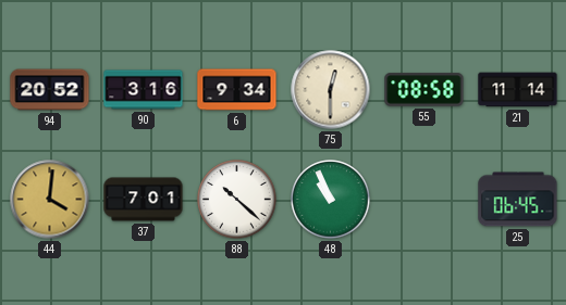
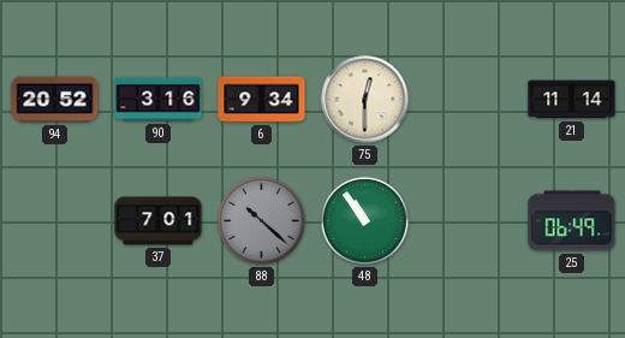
55: 08:58 -> none
44: 4:01 -> none
88 dial: white -> grey
48: 10:56 -> 10:54
25: 06:45 -> 06:49
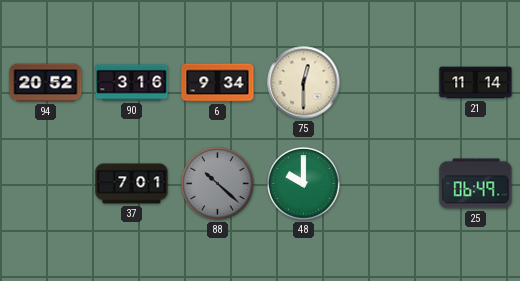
48: 10:54 -> 10:00
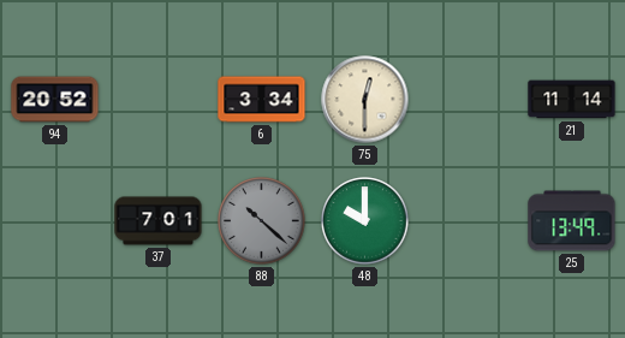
90: 3:16 -> none
6: 9:34 -> 3:34
25: 06:49 -> 13:49
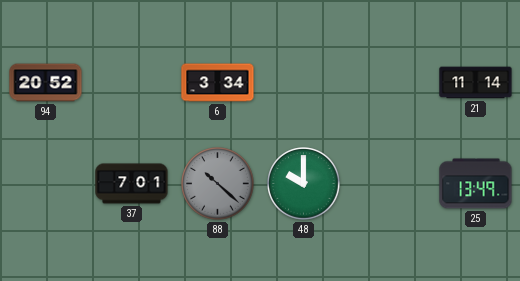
75: 12:30 -> none
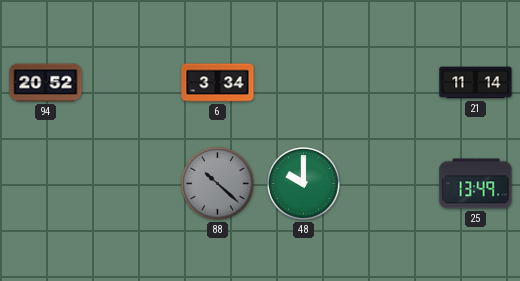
37: 7:01 -> none
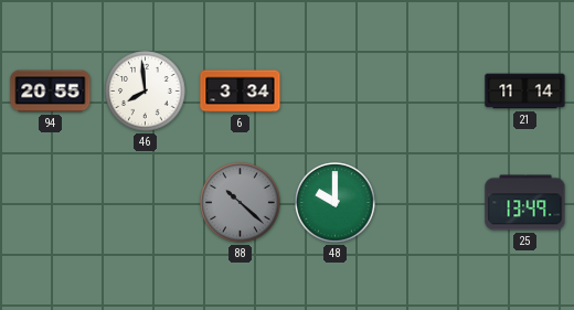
94: 20:52 -> 20:55
46: none -> 7:59
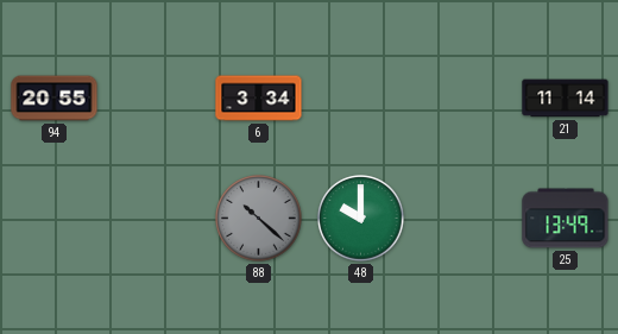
46: 7:59 -> none
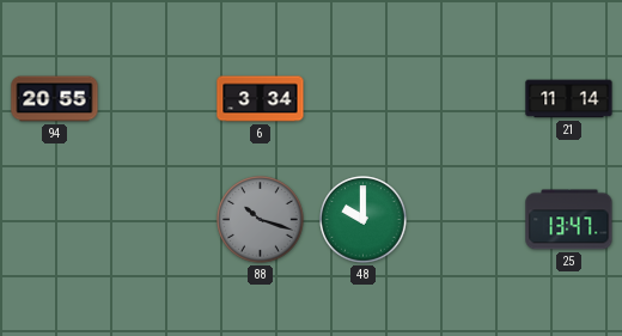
88: 10:22 -> 10:18
25: 13:49 -> 13:47
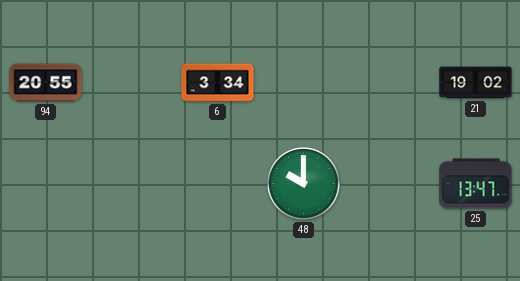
21: 11:14 -> 19:02
88: 10:18 -> none
